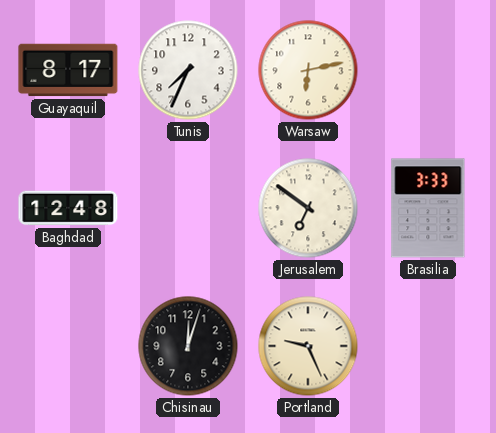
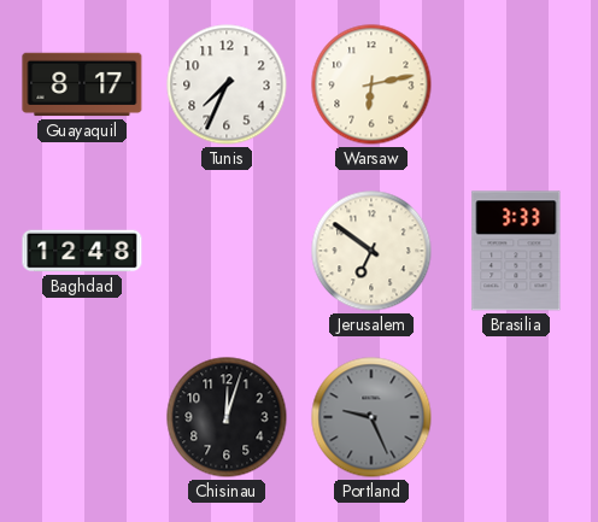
Portland dial: cream -> grey
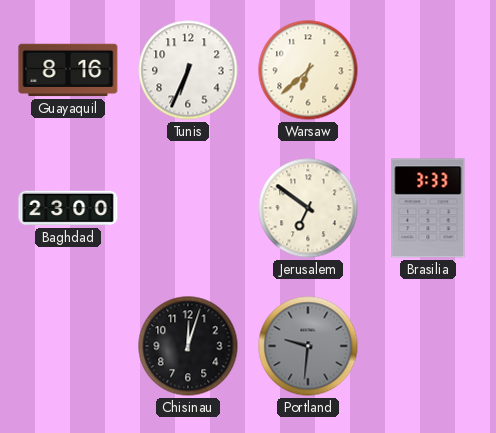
Guayaquil: 8:17 -> 8:16
Tunis: 7:34 -> 6:34
Warsaw: 6:13 -> 6:38
Baghdad: 12:48 -> 23:00
Portland: 9:26 -> 9:31
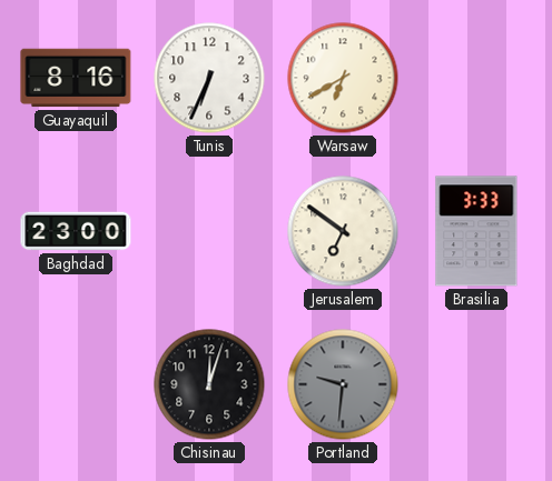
Warsaw: 6:38 -> 6:40
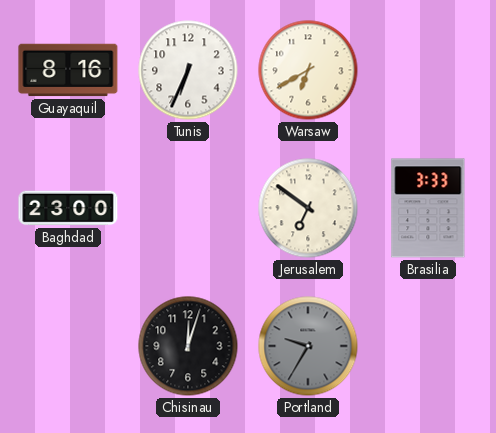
Portland: 9:31 -> 9:35
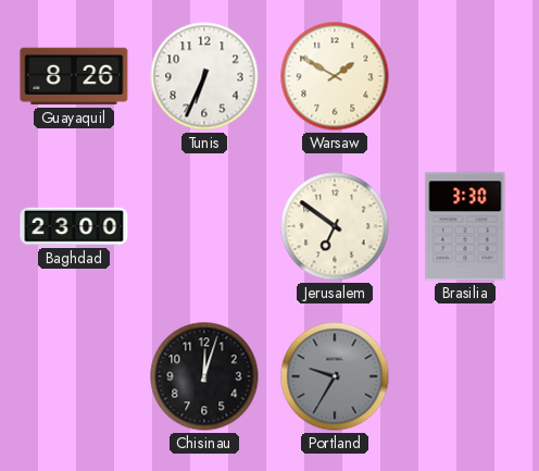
Guayaquil: 8:16 -> 8:26
Warsaw: 6:40 -> 1:50
Brasilia: 3:33 -> 3:30
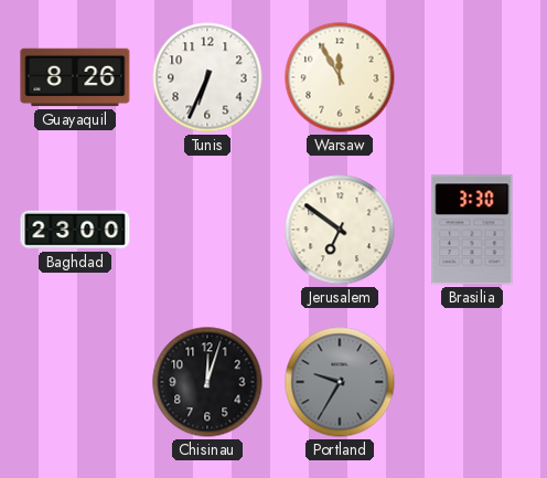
Warsaw: 1:50 -> 11:55
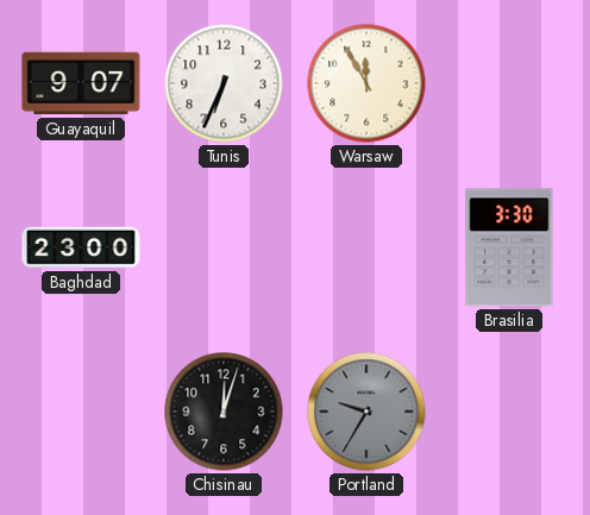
Guayaquil: 8:26 -> 9:07
Jerusalem: 6:51 -> none
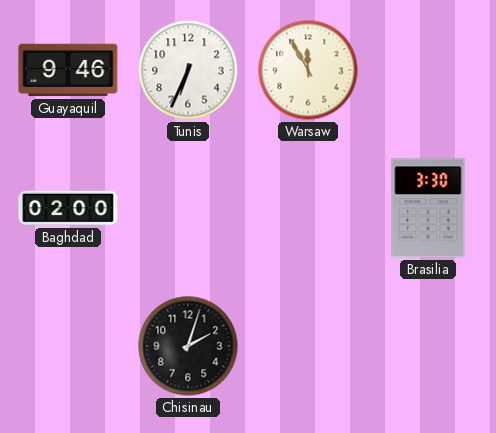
Guayaquil: 9:07 -> 9:46
Baghdad: 23:00 -> 02:00
Chisinau: 12:03 -> 2:03
Portland: 9:35 -> none
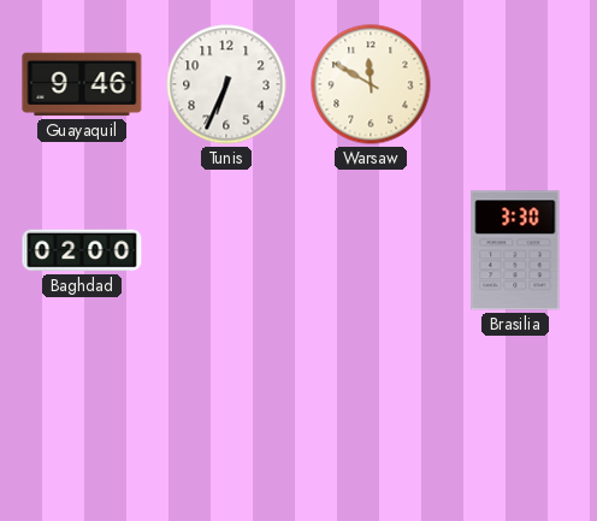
Warsaw: 11:55 -> 11:50
Chisinau: 2:03 -> none
